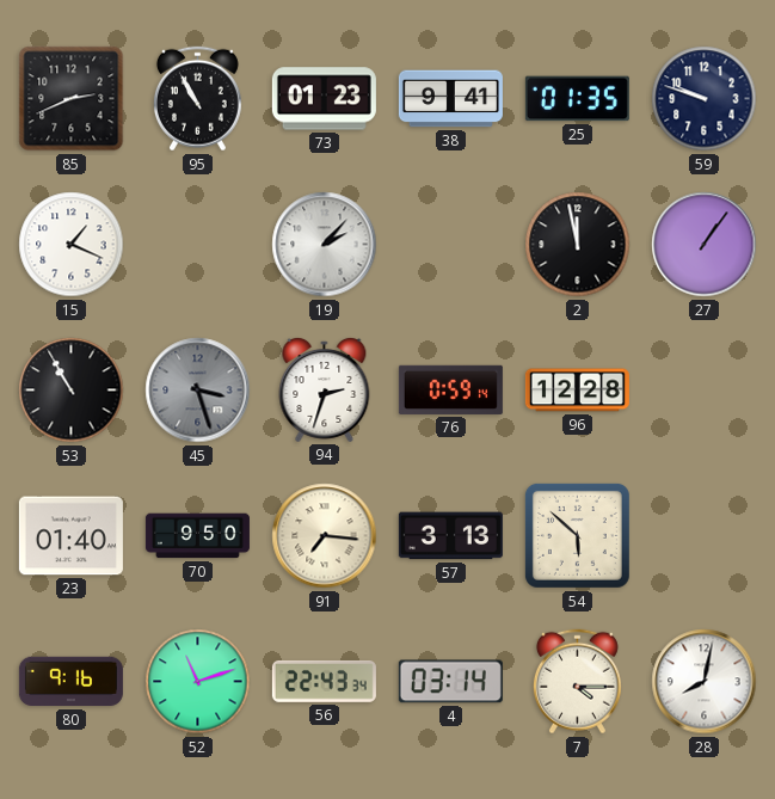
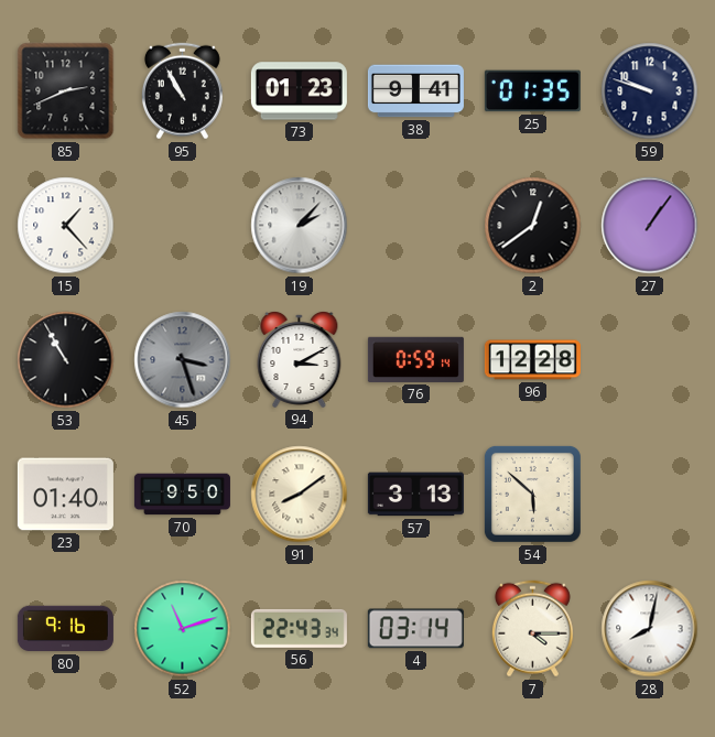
15: 1:19 -> 1:23
2: 11:58 -> 12:39
94: 2:33 -> 3:10
91: 7:16 -> 8:09
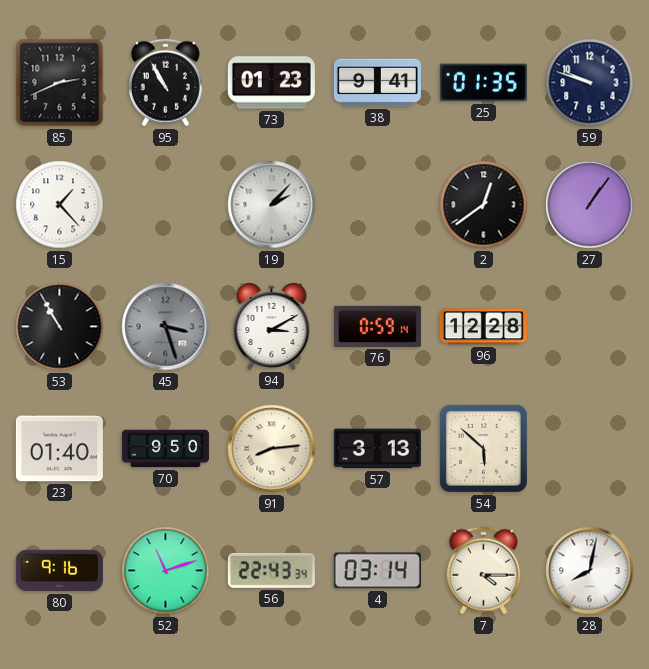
91: 8:09 -> 8:14
